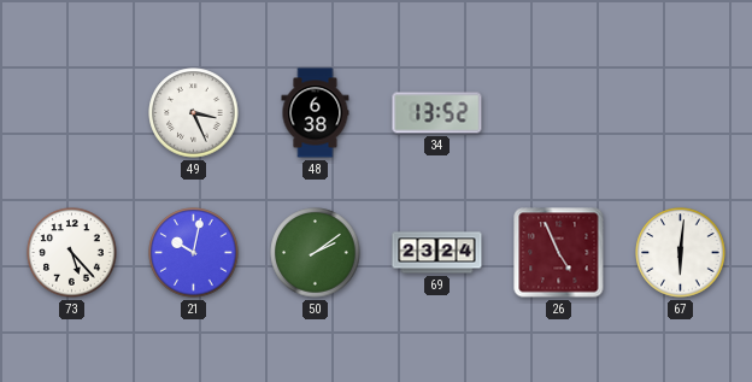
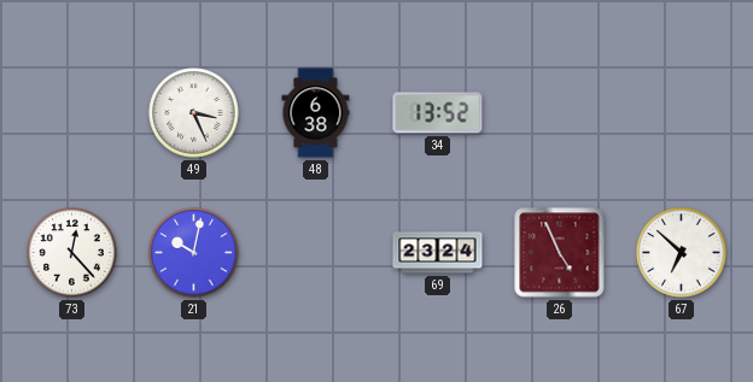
73: 5:23 -> 12:23
50: 2:09 -> none
67: 6:01 -> 6:52
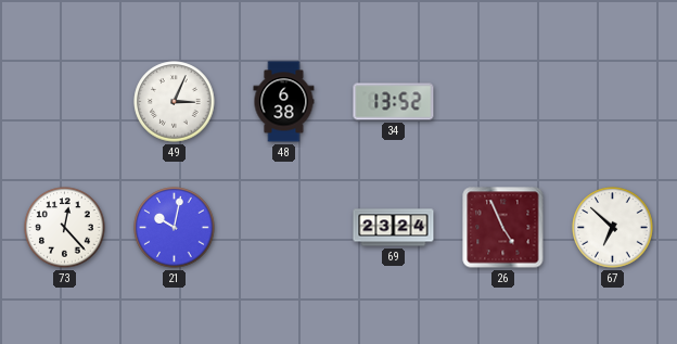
49: 3:26 -> 3:04
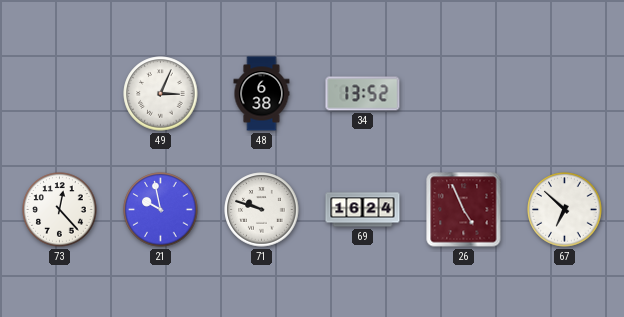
21: 10:02 -> 9:58
71: none -> 9:48
69: 23:24 -> 16:24
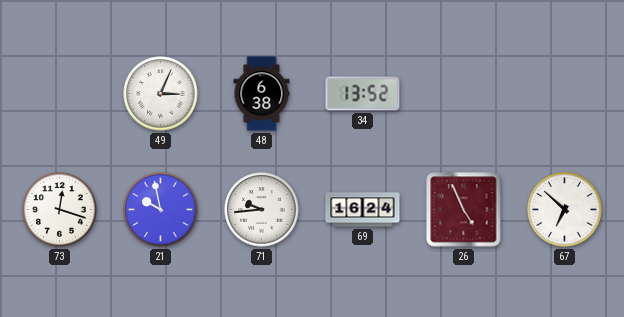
73: 12:23 -> 12:18
71: 9:48 -> 9:44
